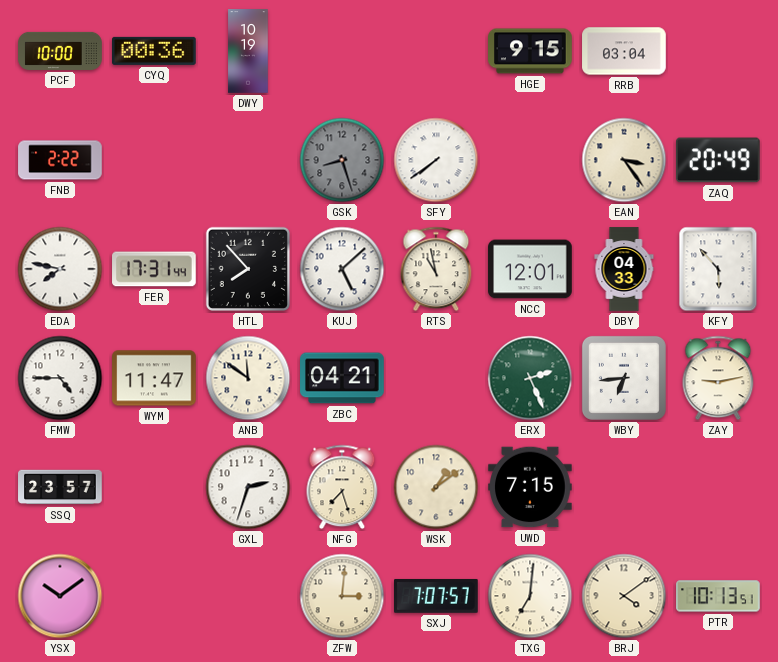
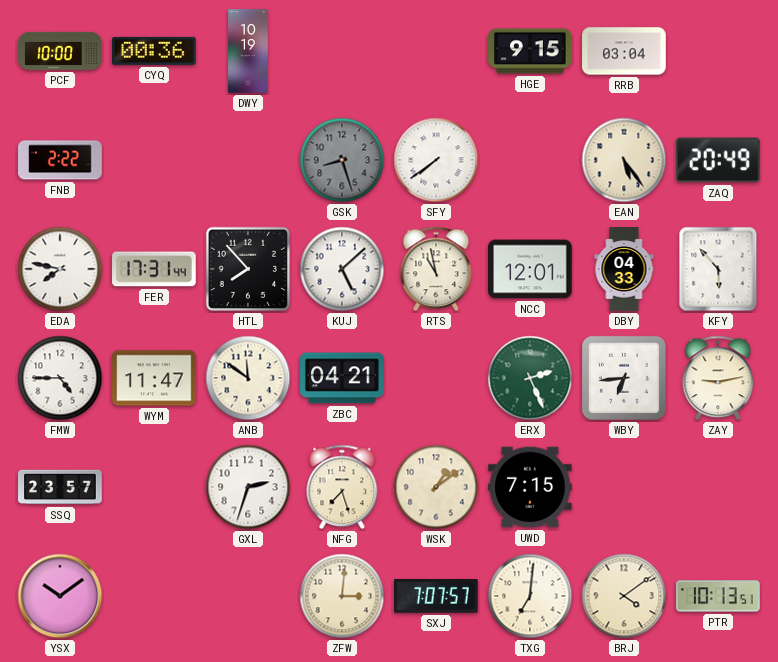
EAN: 3:24 -> 5:24
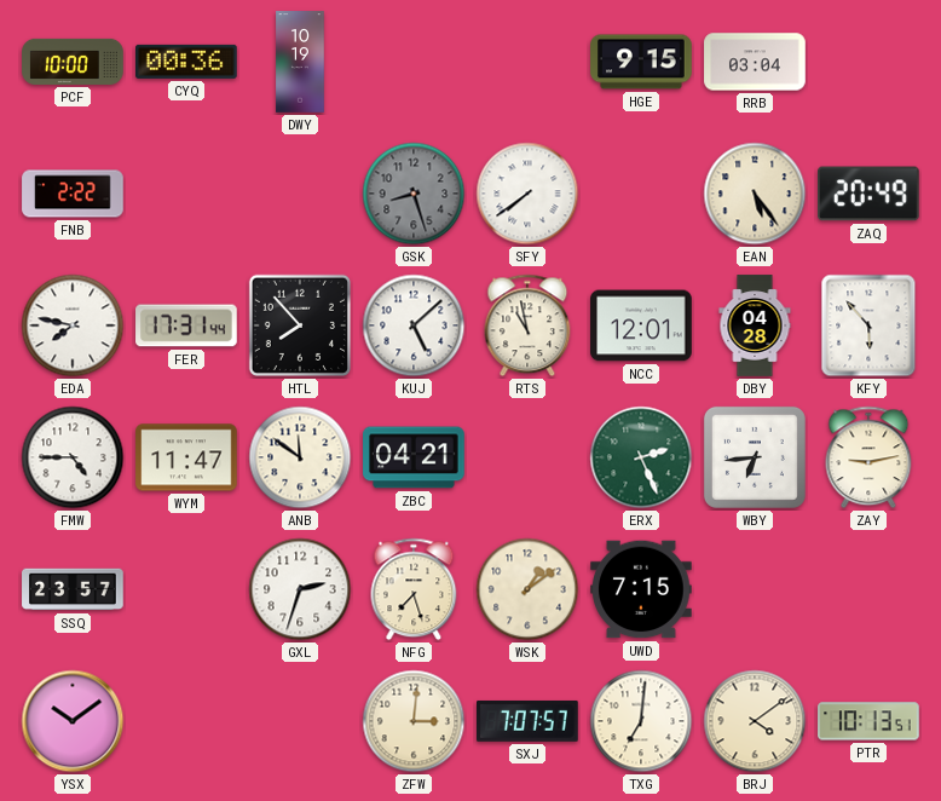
DBY: 04:33 -> 04:28
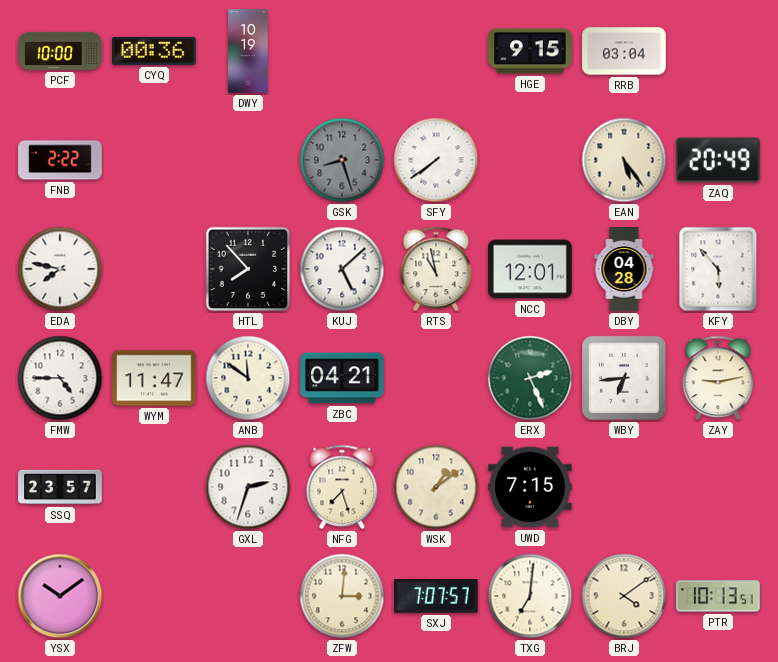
FER: 17:31 -> none
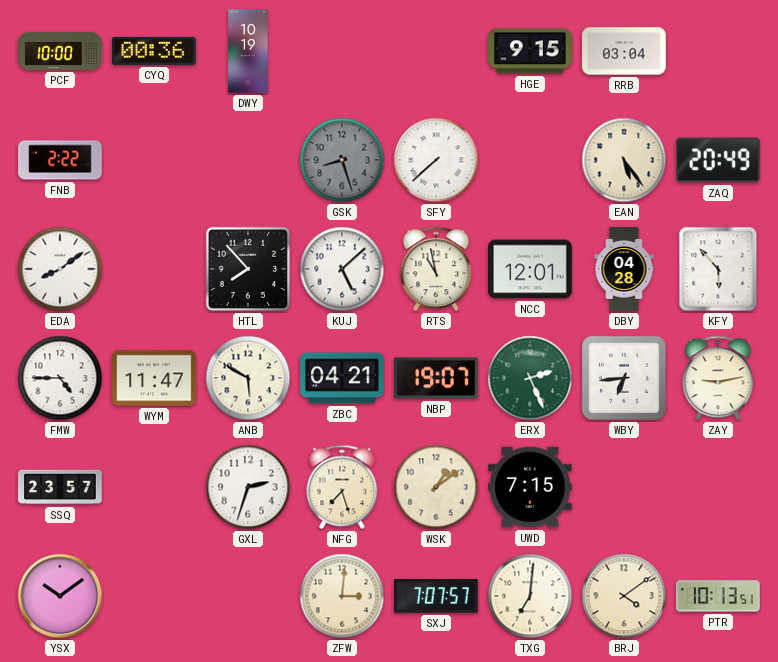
SFY: 7:39 -> 7:38
EDA: 7:47 -> 8:09
ANB: 11:51 -> 5:50
NBP: none -> 19:07
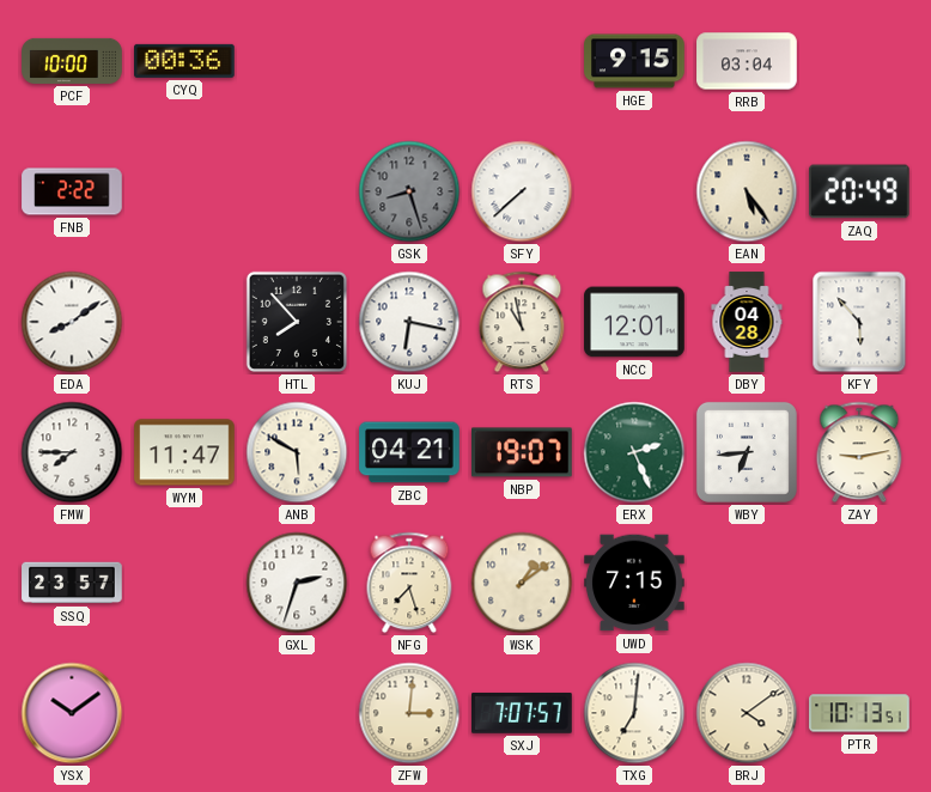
DWY: 10:19 -> none
KUJ: 5:08 -> 6:17
FMW: 4:45 -> 7:45
